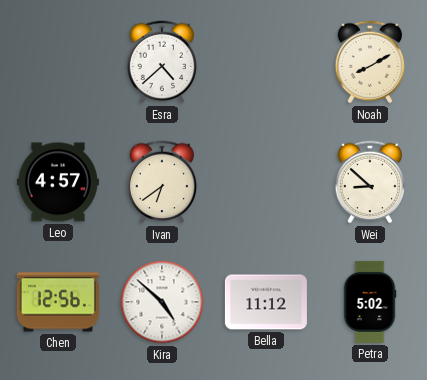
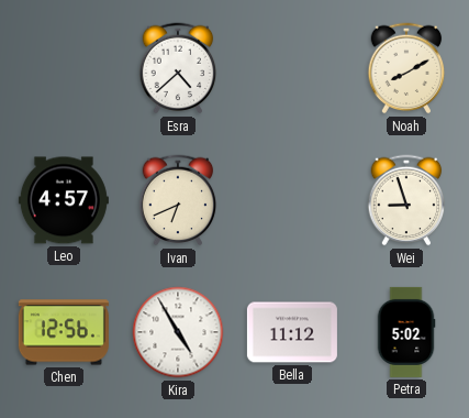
Ivan: 6:39 -> 6:41
Wei: 8:52 -> 8:57
Kira: 4:52 -> 4:55
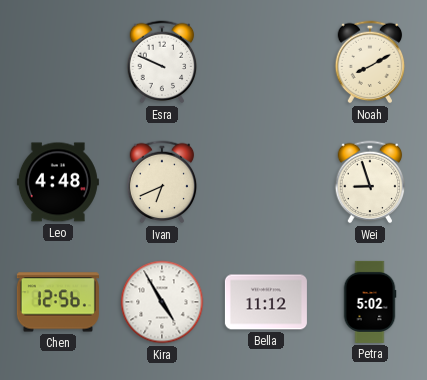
Esra: 4:38 -> 9:49
Leo: 4:57 -> 4:48
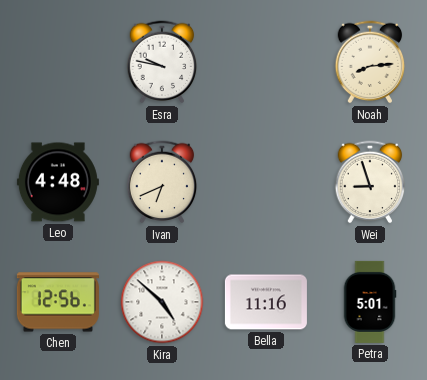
Esra: 9:49 -> 9:47
Noah: 8:10 -> 8:14
Kira: 4:55 -> 4:52
Bella: 11:12 -> 11:16
Petra: 5:02 -> 5:01
